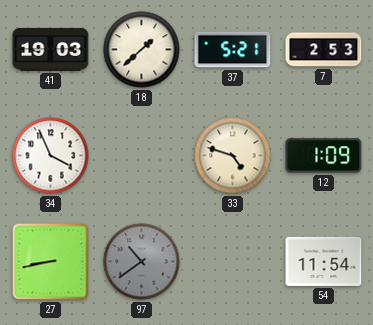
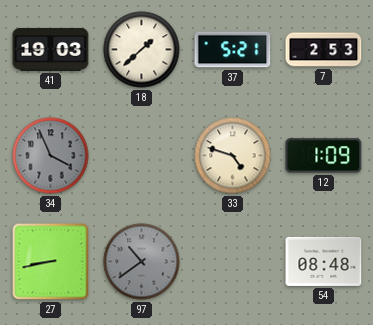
34 dial: white -> grey
54: 11:54 -> 08:48
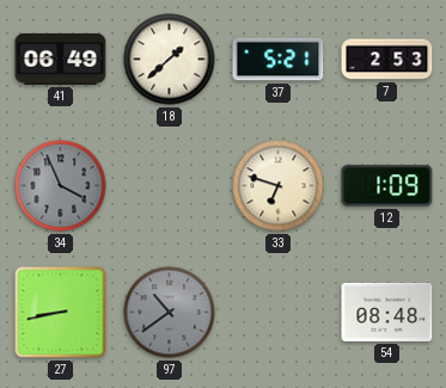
41: 19:03 -> 06:49
33: 4:48 -> 6:48
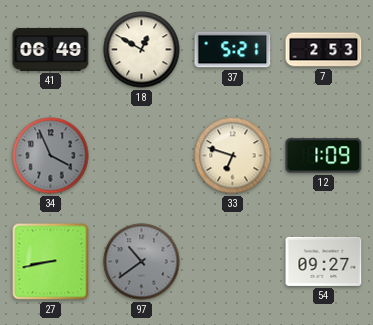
18: 1:38 -> 12:50
54: 08:48 -> 09:27
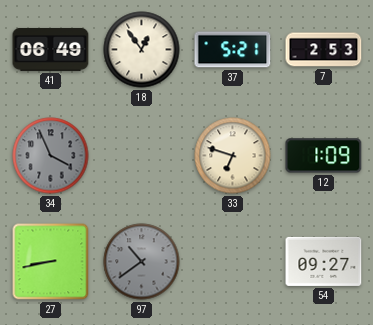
18: 12:50 -> 12:54
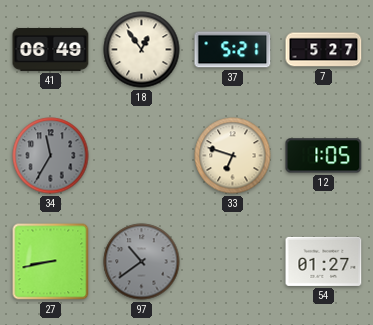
7: 2:53 -> 5:27
34: 3:56 -> 11:35
12: 1:09 -> 1:05
54: 09:27 -> 01:27
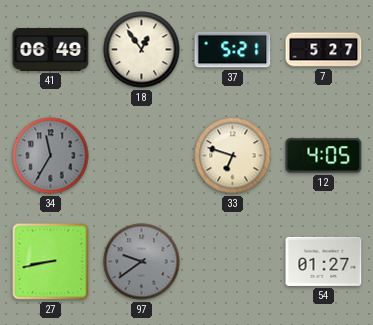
12: 1:05 -> 4:05
97: 10:39 -> 9:39
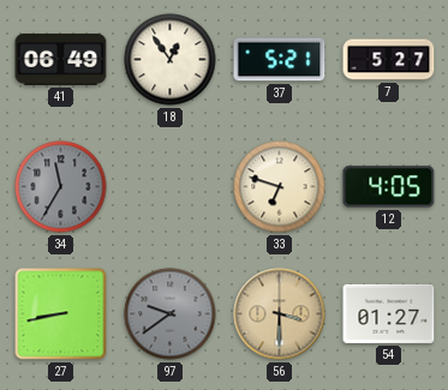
56: none -> 3:30
